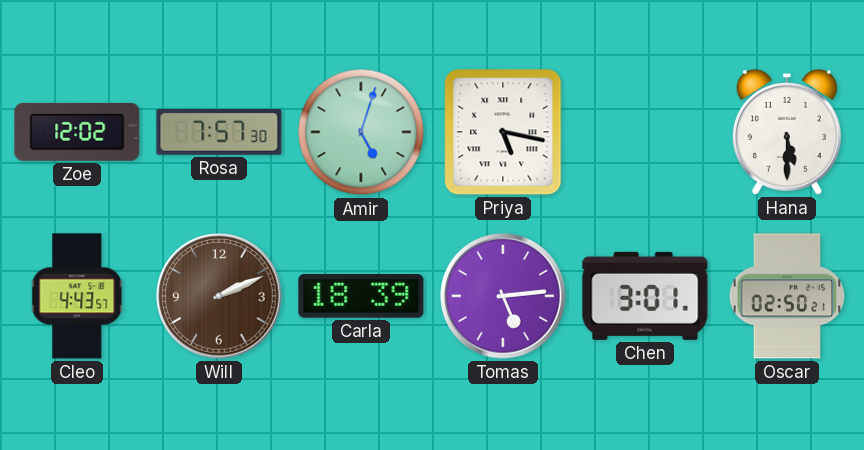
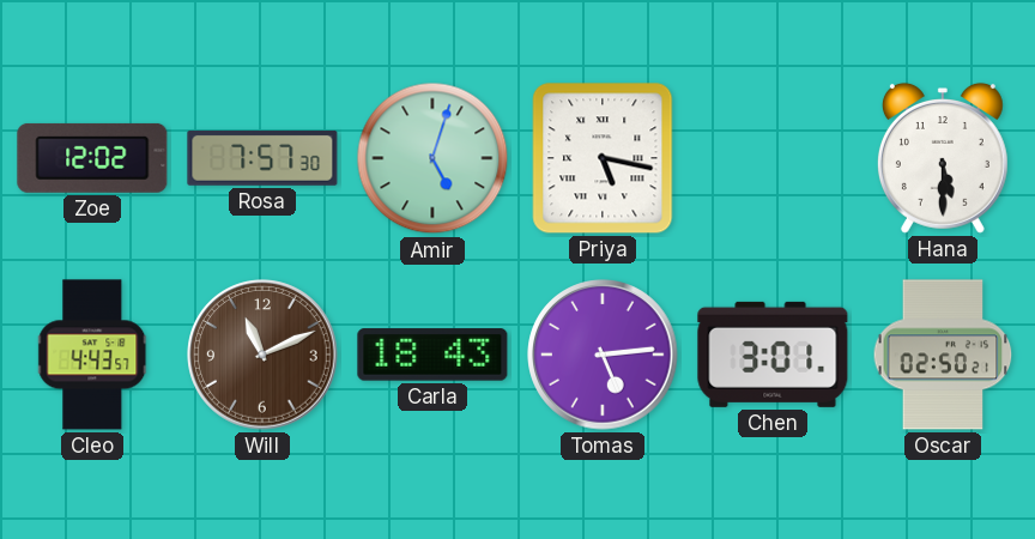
Will: 2:11 -> 11:11
Carla: 18:39 -> 18:43
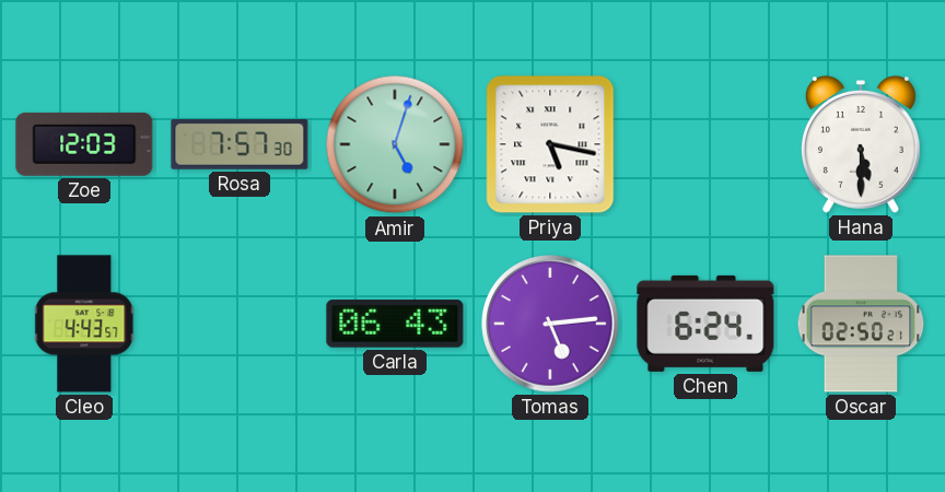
Zoe: 12:02 -> 12:03
Will: 11:11 -> none
Carla: 18:43 -> 06:43
Chen: 3:01 -> 6:24
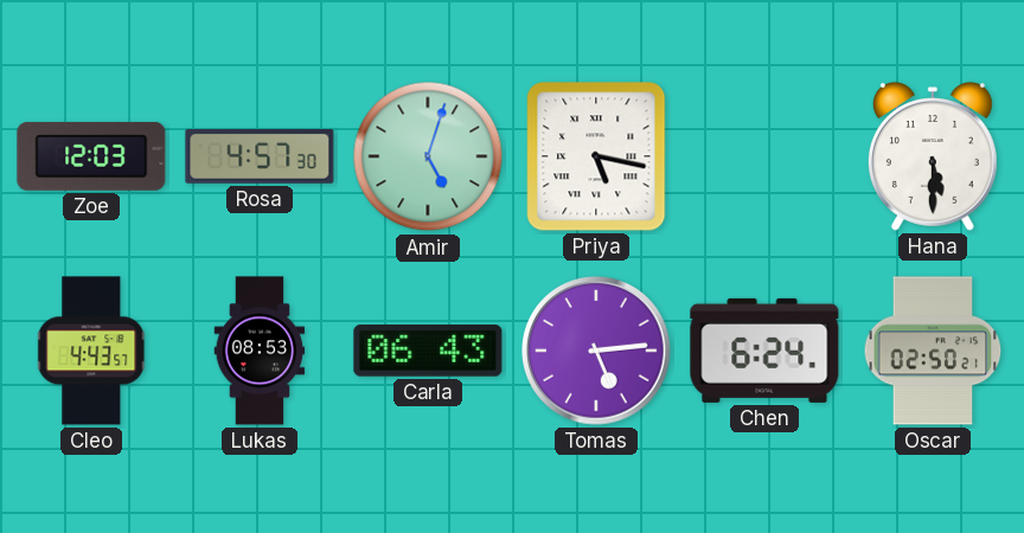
Rosa: 7:57 -> 4:57
Lukas: none -> 08:53
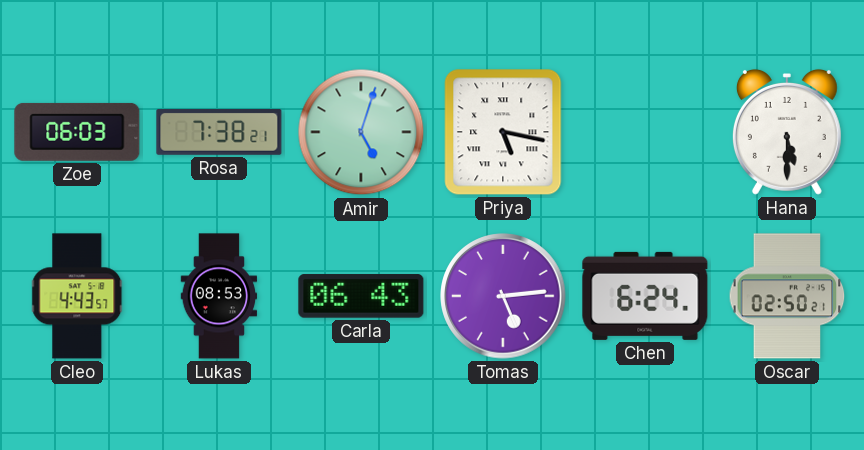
Zoe: 12:03 -> 06:03
Rosa: 4:57 -> 7:38
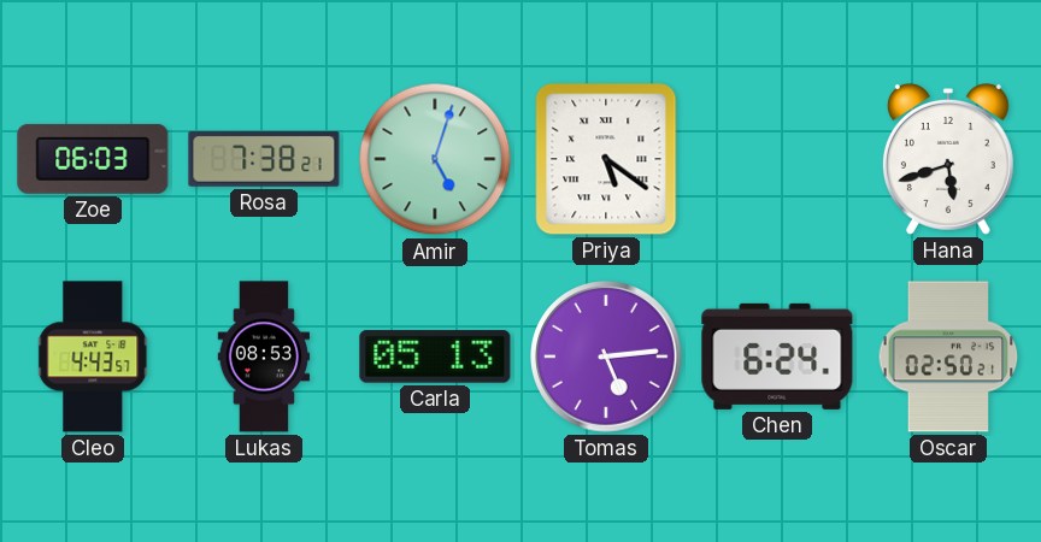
Priya: 5:17 -> 5:21
Hana: 5:30 -> 5:42
Carla: 06:43 -> 05:13
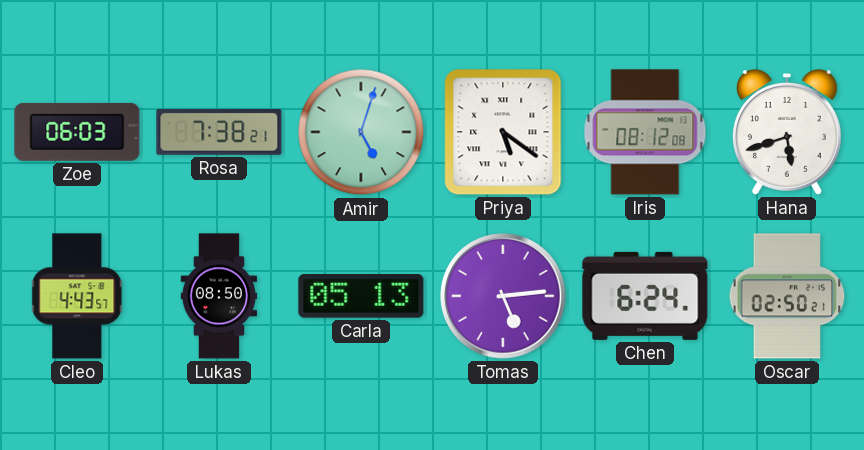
Iris: none -> 08:12
Lukas: 08:53 -> 08:50
